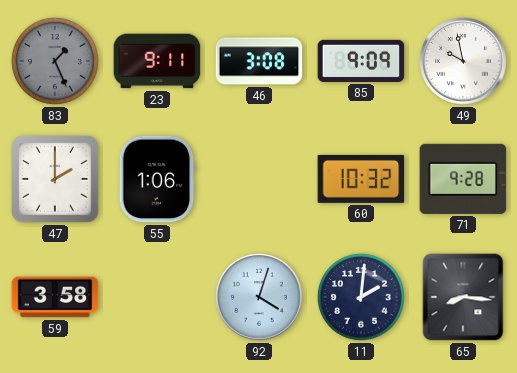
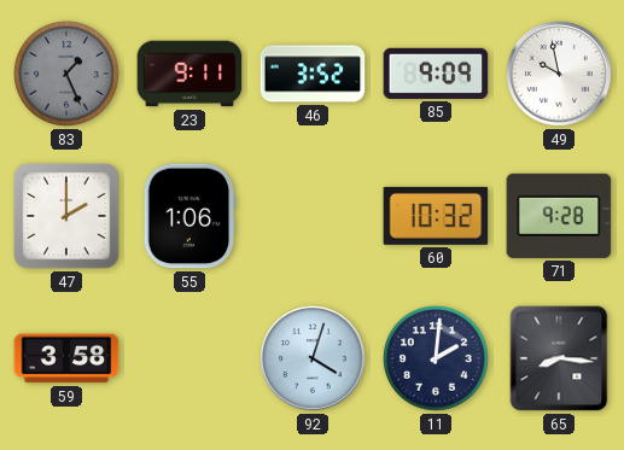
46: 3:08 -> 3:52
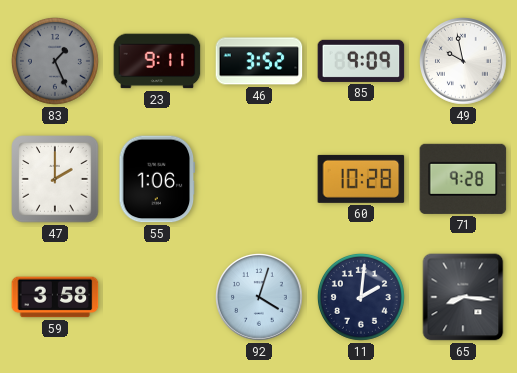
60: 10:32 -> 10:28
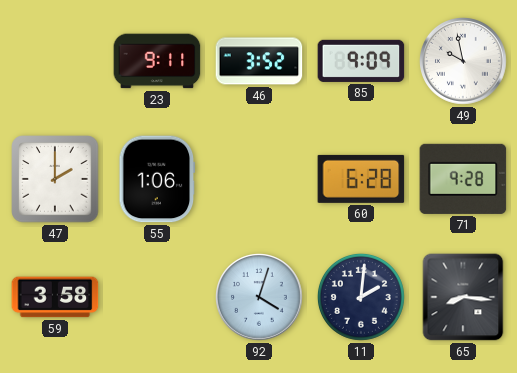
83: 1:26 -> none
60: 10:28 -> 6:28
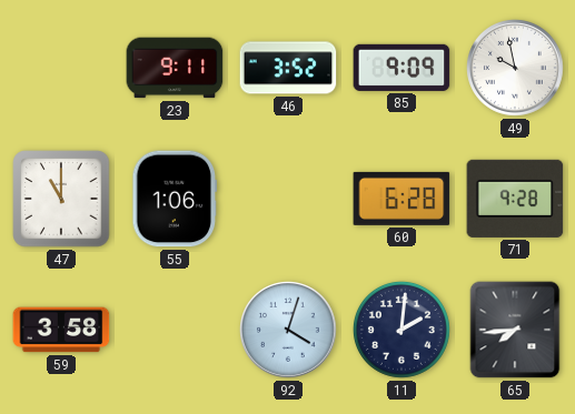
47: 2:00 -> 11:00
65: 8:16 -> 7:44
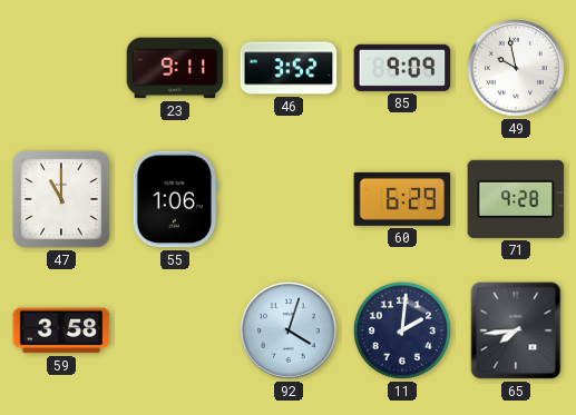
60: 6:28 -> 6:29
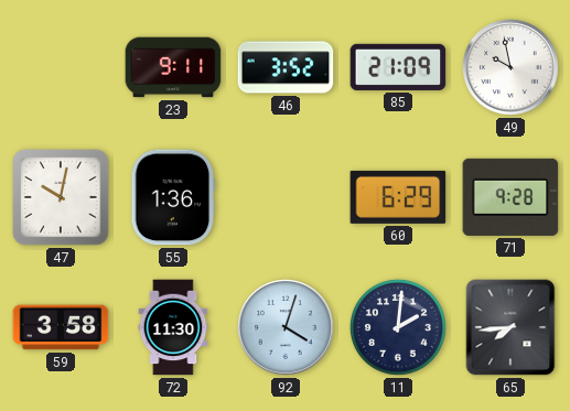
85: 9:09 -> 21:09
47: 11:00 -> 10:02
55: 1:06 -> 1:36
72: none -> 11:30
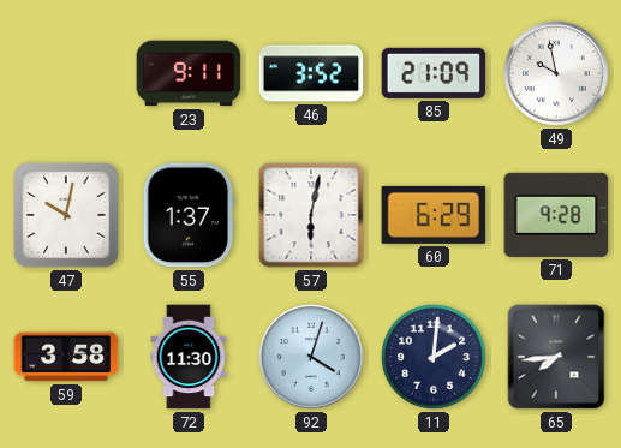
55: 1:36 -> 1:37
57: none -> 6:02
